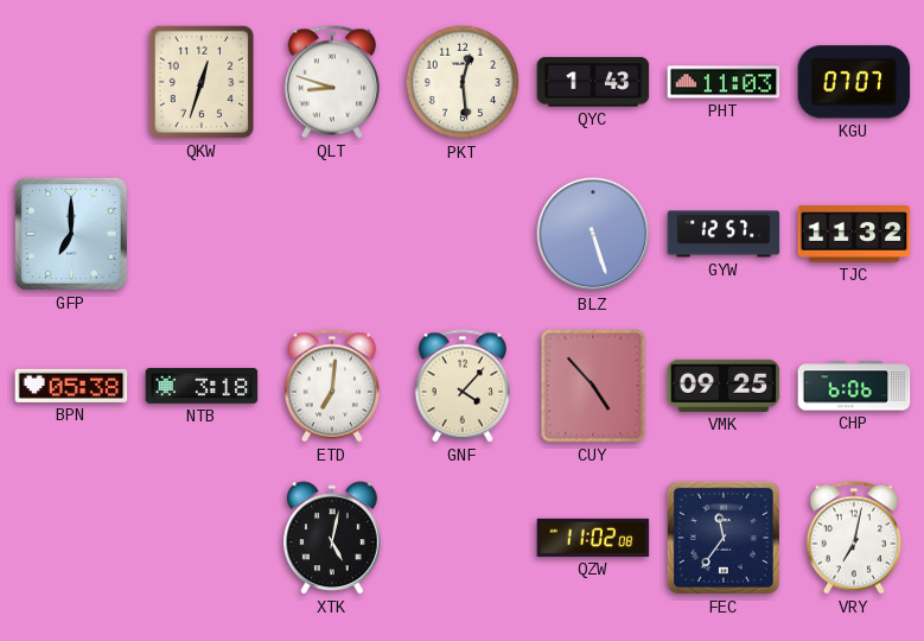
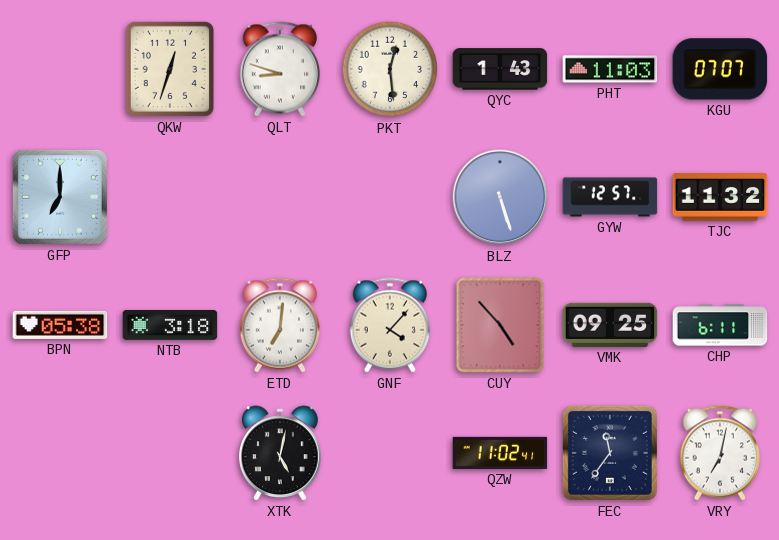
CHP: 6:06 -> 6:11
QZW: 11:02:08 -> 11:02:41
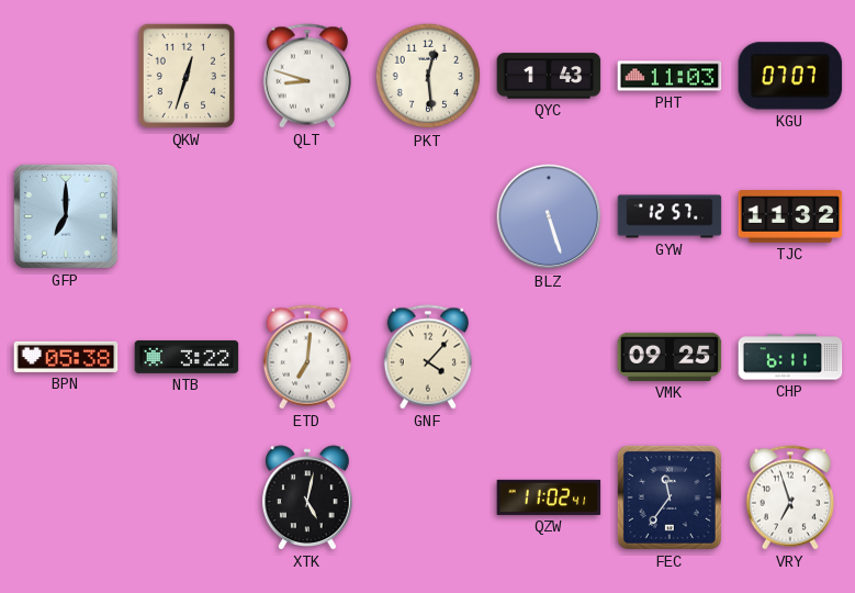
NTB: 3:18 -> 3:22
CUY: 4:53 -> none
VRY: 7:02 -> 6:57
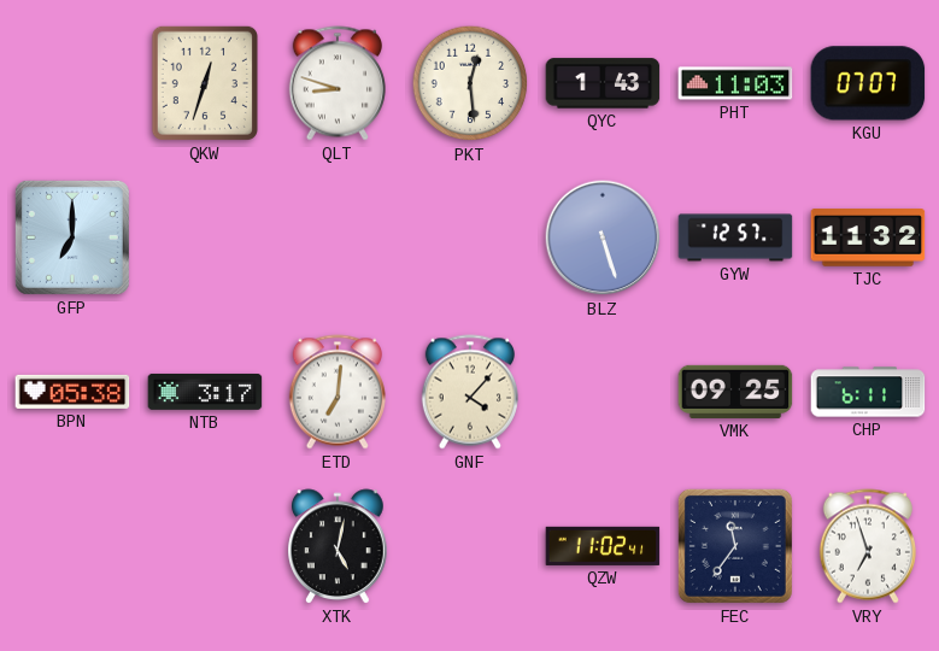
NTB: 3:22 -> 3:17
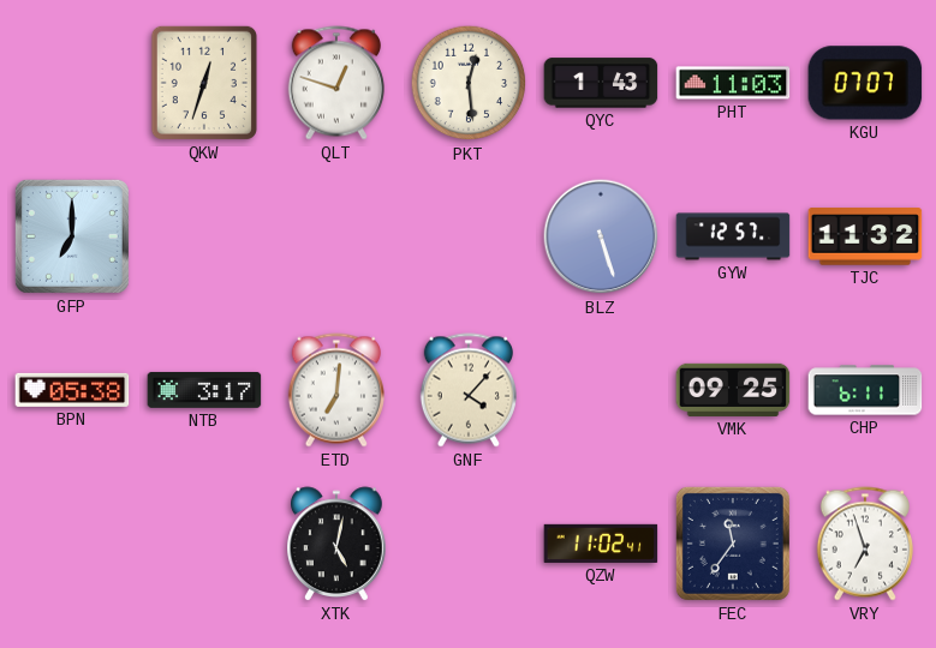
QLT: 8:48 -> 12:48
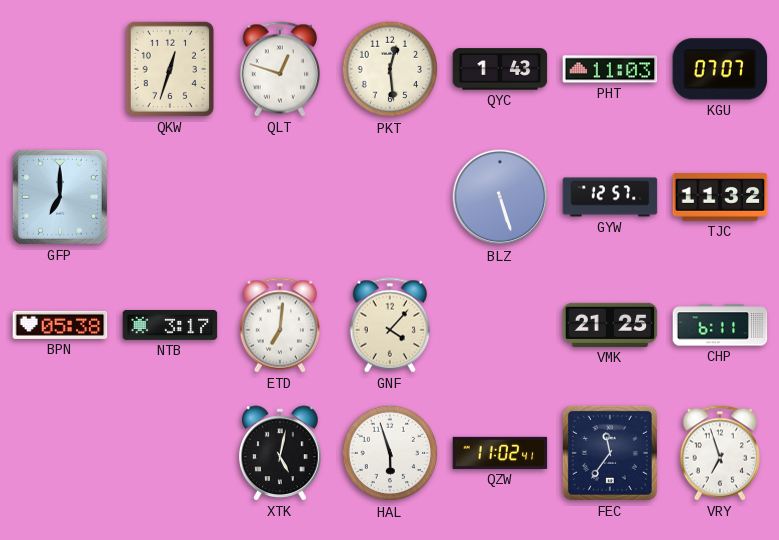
VMK: 09:25 -> 21:25
HAL: none -> 5:57
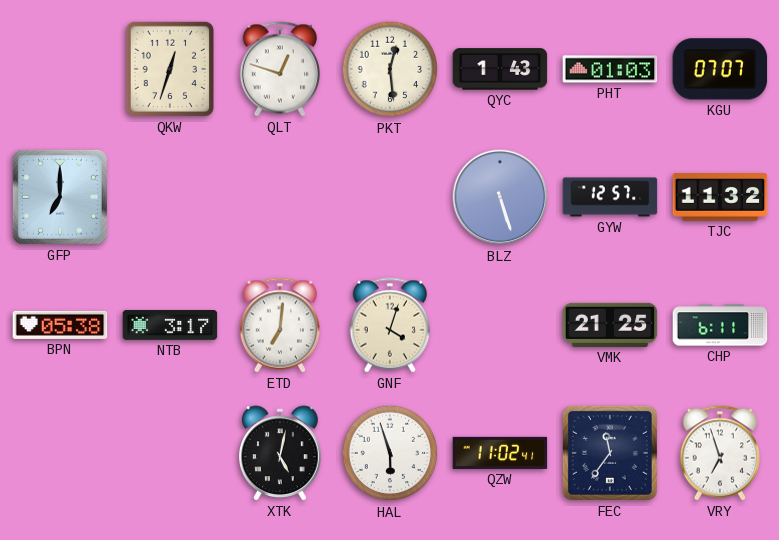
PHT: 11:03 -> 01:03
GNF: 4:07 -> 4:03
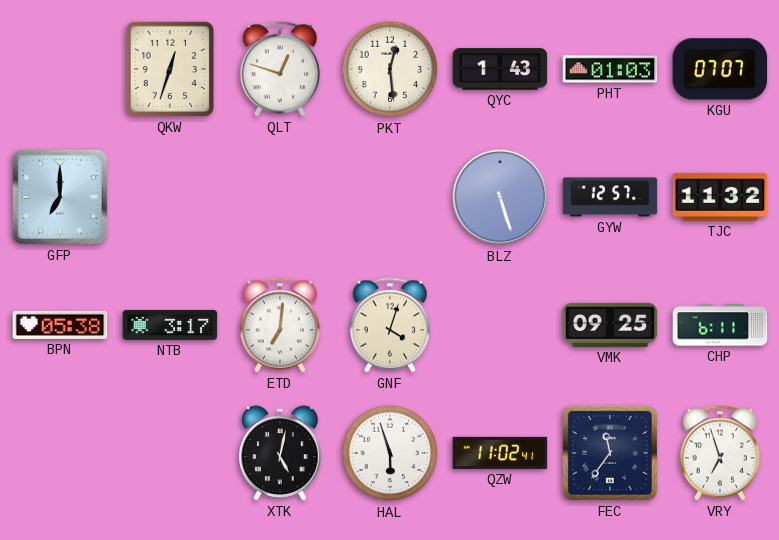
VMK: 21:25 -> 09:25
